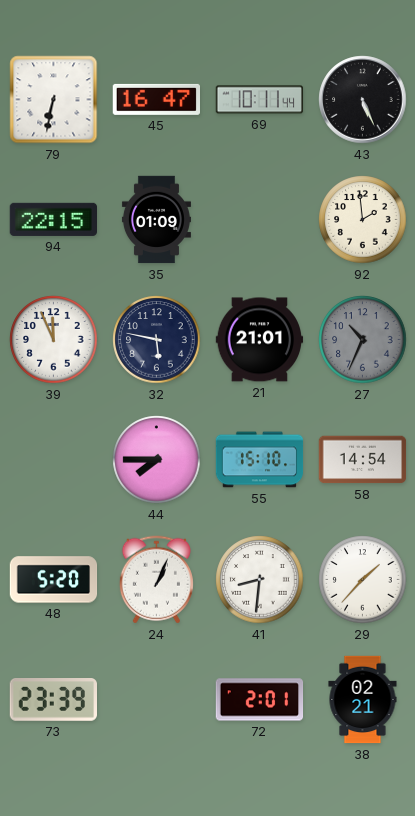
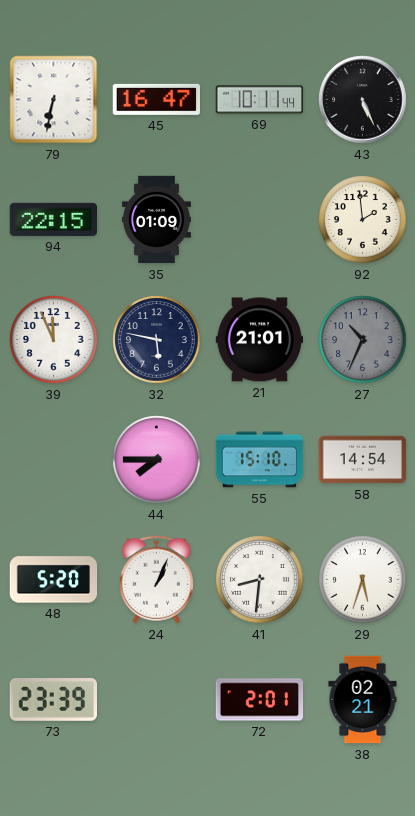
29: 1:37 -> 5:33
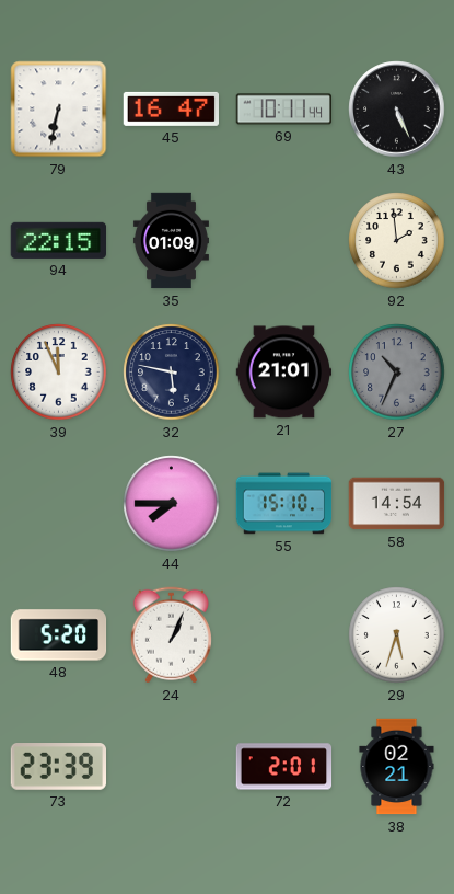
41: 8:31 -> none
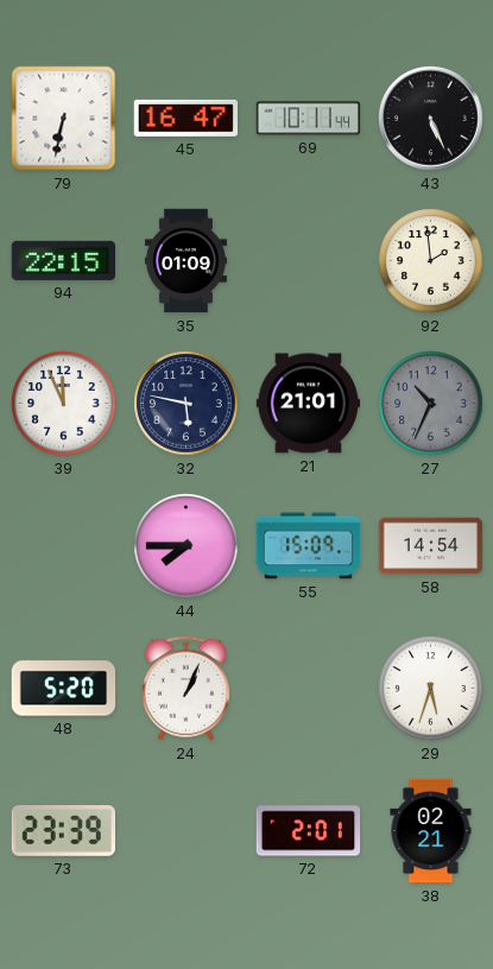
55: 15:10 -> 15:09
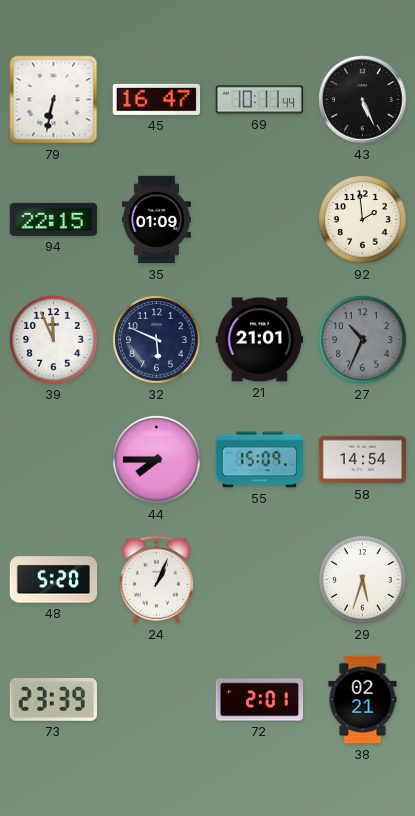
32: 5:47 -> 5:49
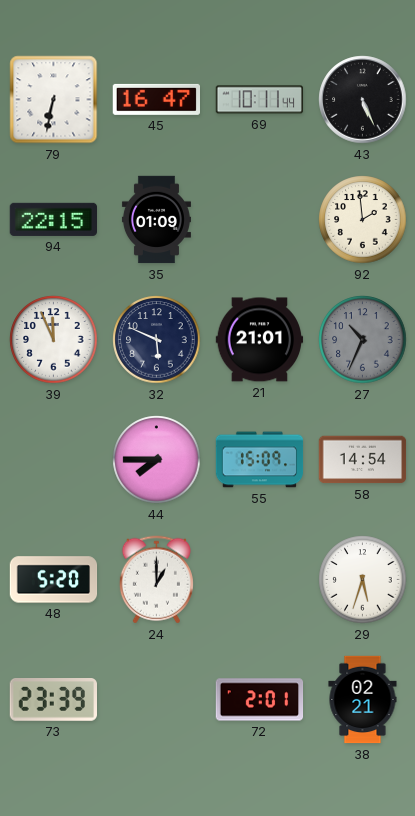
24: 1:04 -> 1:00
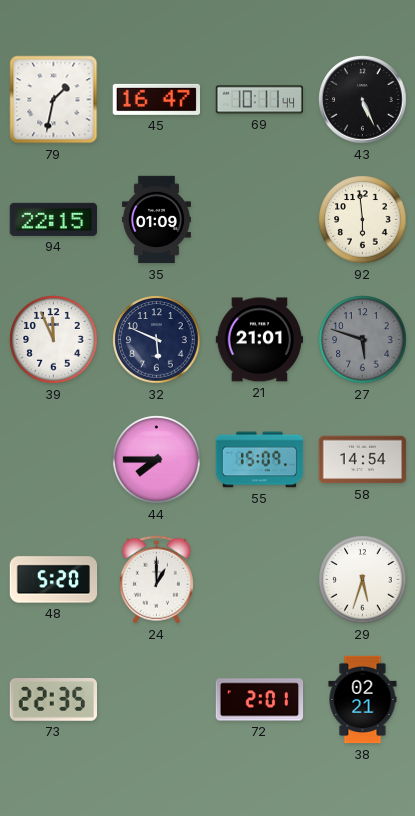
79: 6:32 -> 1:32
92: 1:59 -> 5:59
27: 10:34 -> 5:48
73: 23:39 -> 22:35
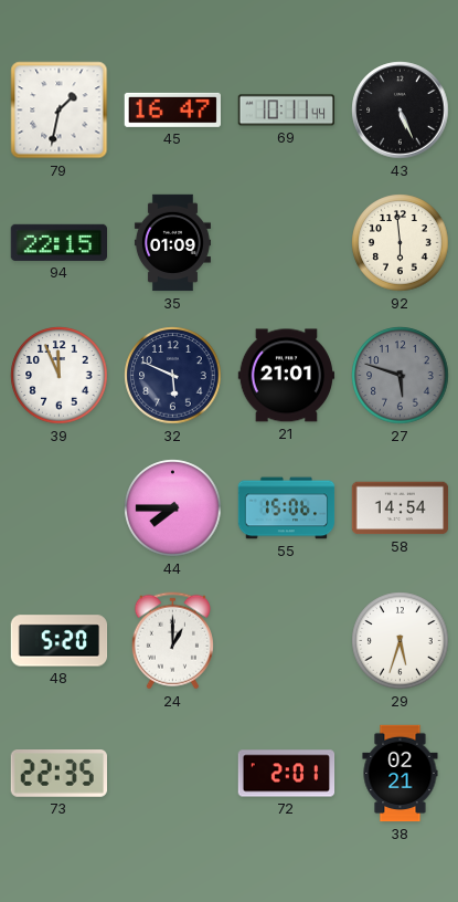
55: 15:09 -> 15:06
